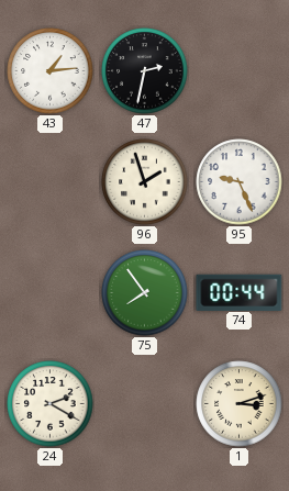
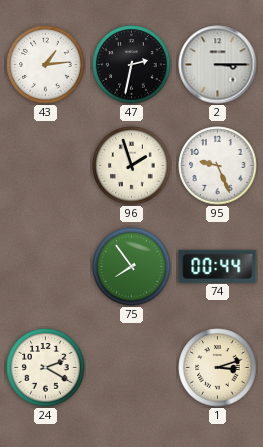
2: none -> 3:15
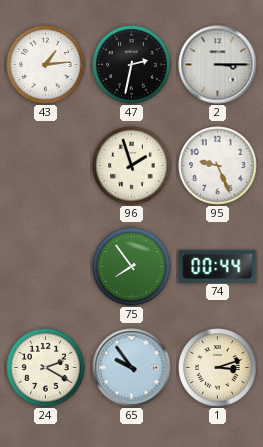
65: none -> 9:54
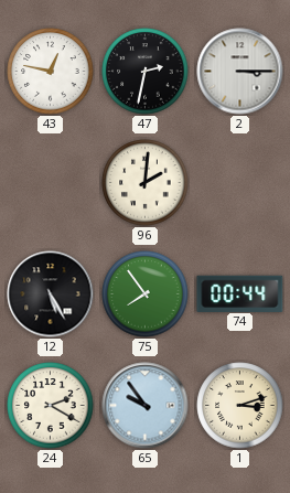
43: 1:14 -> 12:47
96: 1:57 -> 2:01
95: 9:26 -> none
12: none -> 5:25
